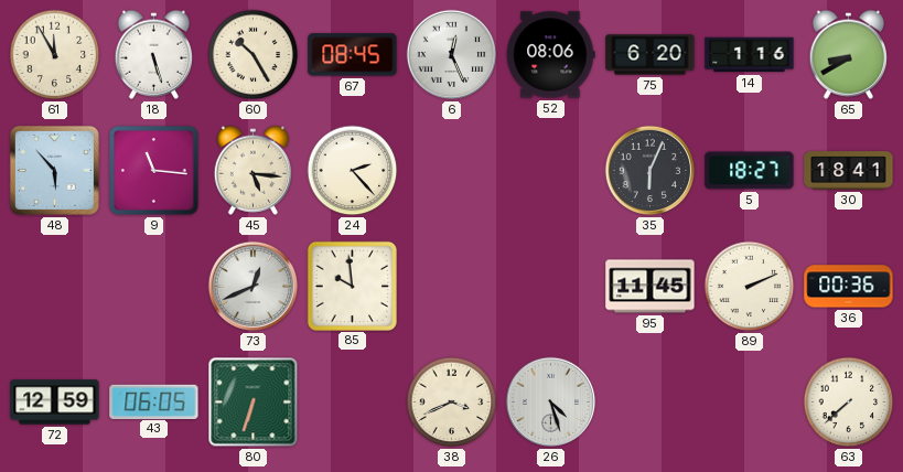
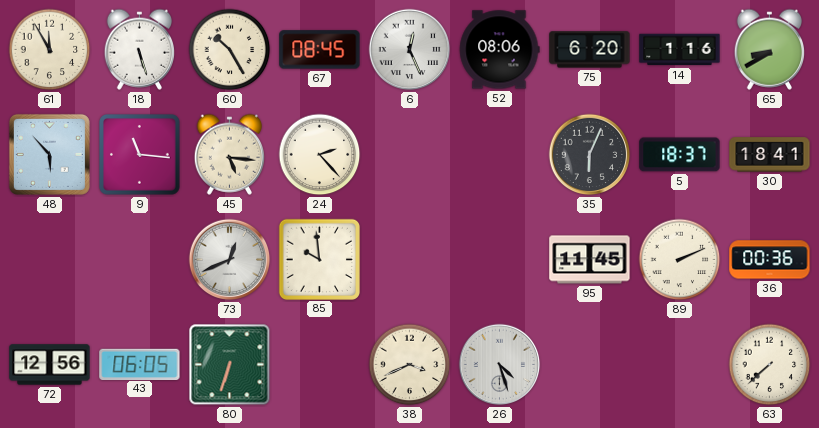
5: 18:27 -> 18:37
72: 12:59 -> 12:56
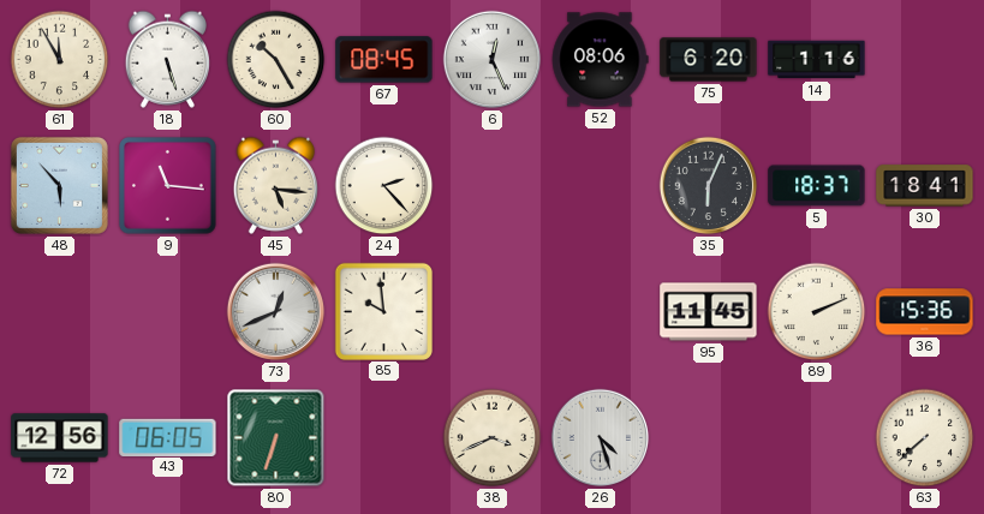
65: 8:40 -> none
36: 00:36 -> 15:36
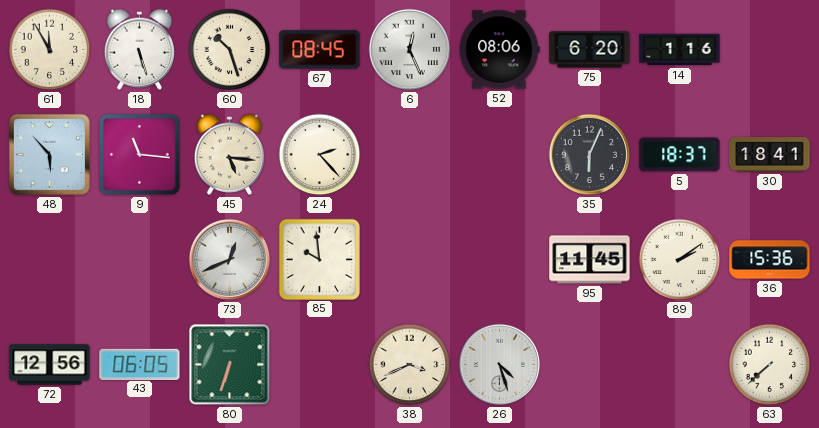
60: 10:25 -> 10:27
89: 2:11 -> 2:09
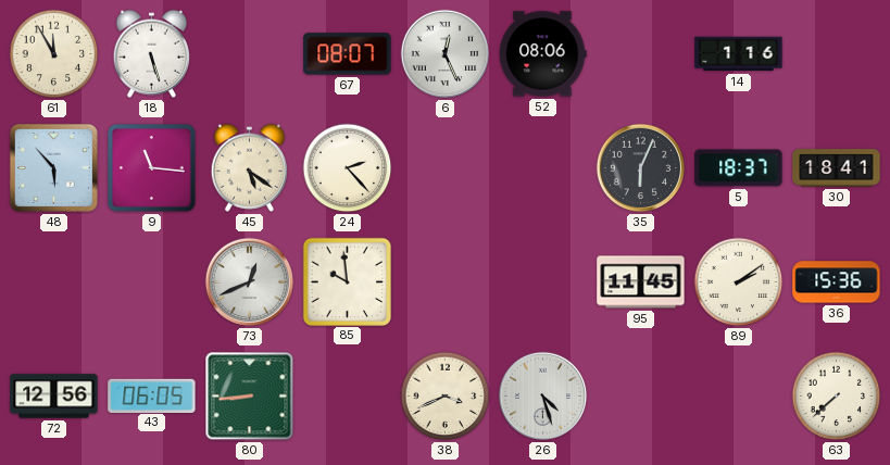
60: 10:27 -> none
67: 08:45 -> 08:07
75: 6:20 -> none
45: 5:16 -> 5:21
80: 6:33 -> 8:44
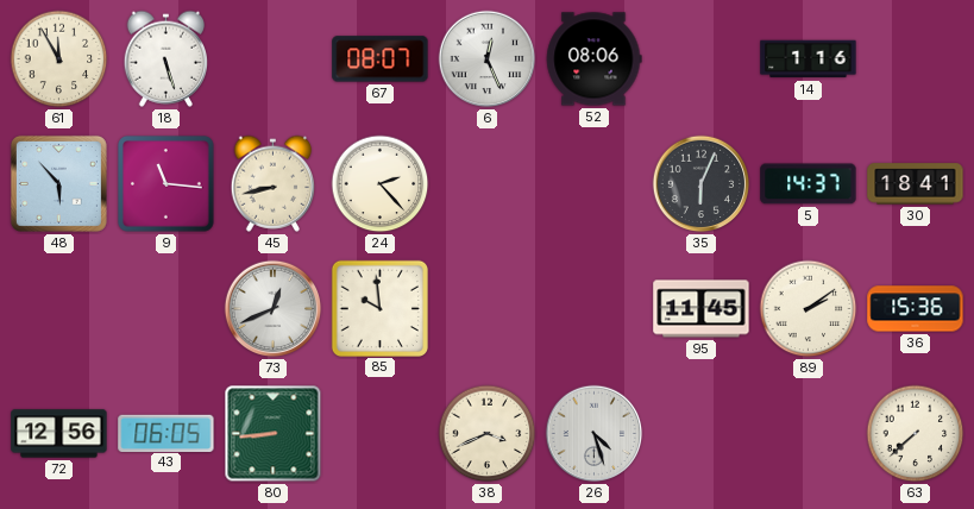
45: 5:21 -> 8:43
5: 18:37 -> 14:37
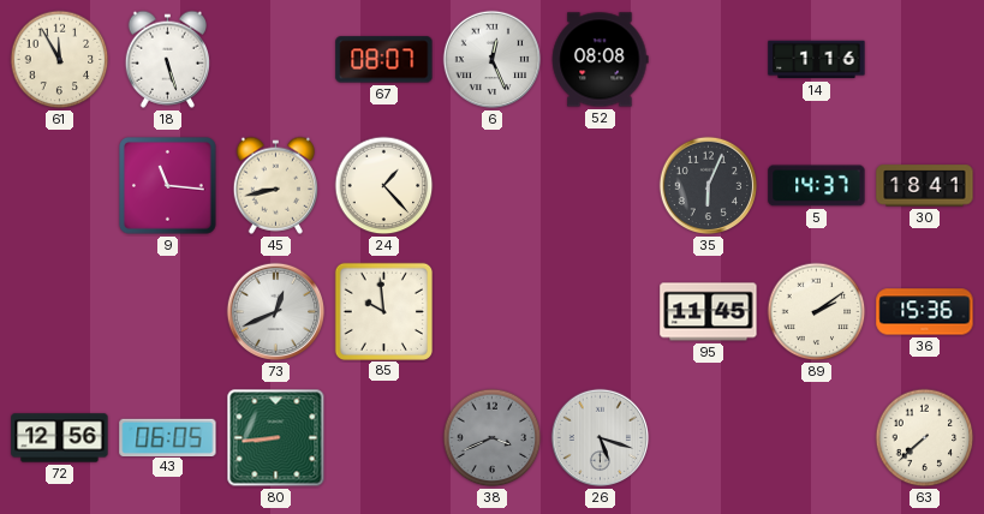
52: 08:06 -> 08:08
48: 5:53 -> none
24: 2:23 -> 1:23
38 dial: cream -> grey
26: 4:27 -> 5:18
